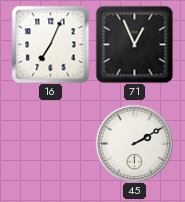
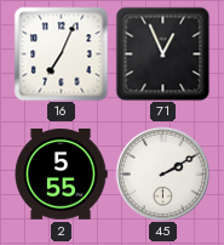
2: none -> 5:55
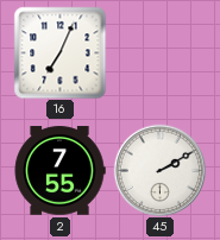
71: 12:56 -> none
2: 5:55 -> 7:55
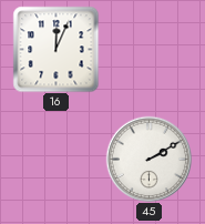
16: 7:04 -> 12:04
2: 7:55 -> none
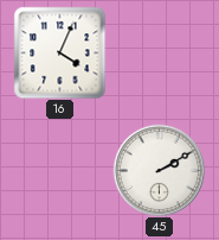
16: 12:04 -> 4:04
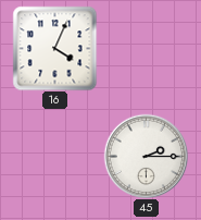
45: 2:10 -> 2:15
